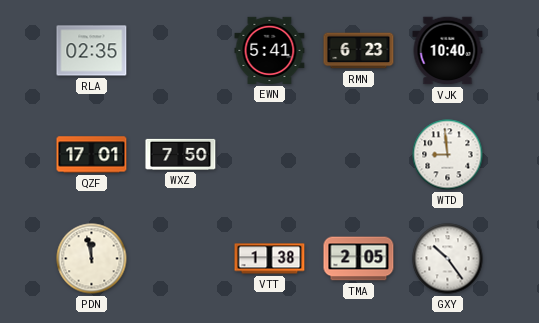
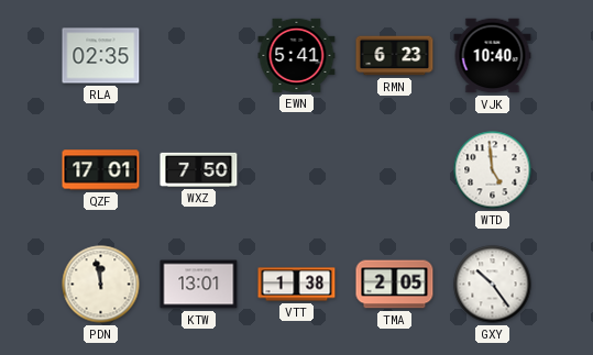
WTD: 8:59 -> 4:59
KTW: none -> 13:01
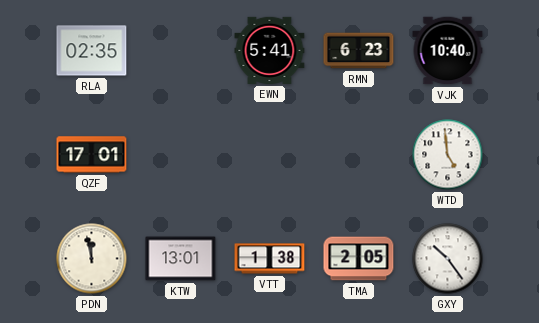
WXZ: 7:50 -> none
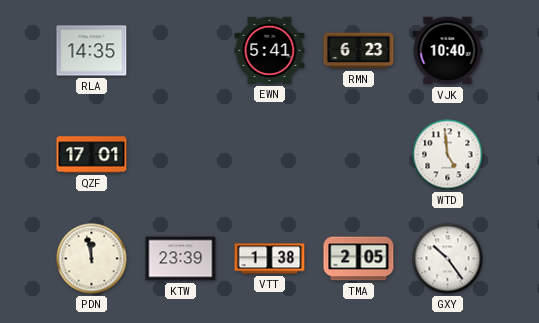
RLA: 02:35 -> 14:35
KTW: 13:01 -> 23:39
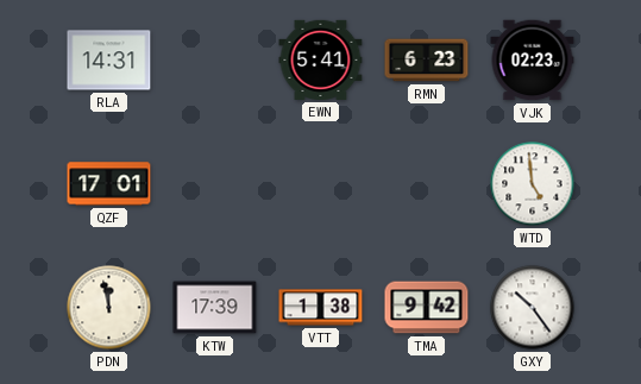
RLA: 14:35 -> 14:31
VJK: 10:40 -> 02:23
KTW: 23:39 -> 17:39
TMA: 2:05 -> 9:42
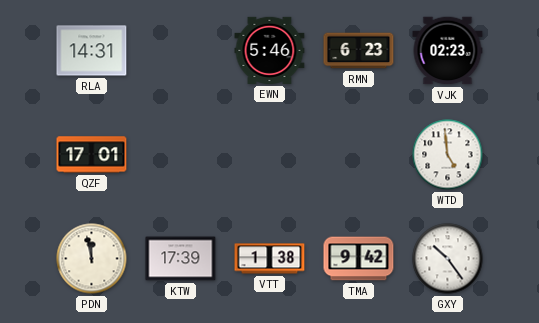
EWN: 5:41 -> 5:46
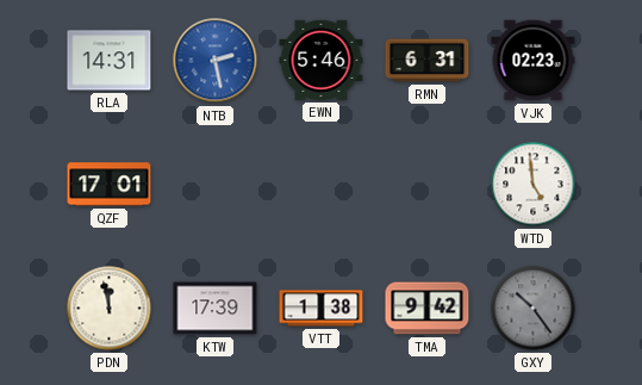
NTB: none -> 2:28
RMN: 6:23 -> 6:31
GXY dial: white -> grey
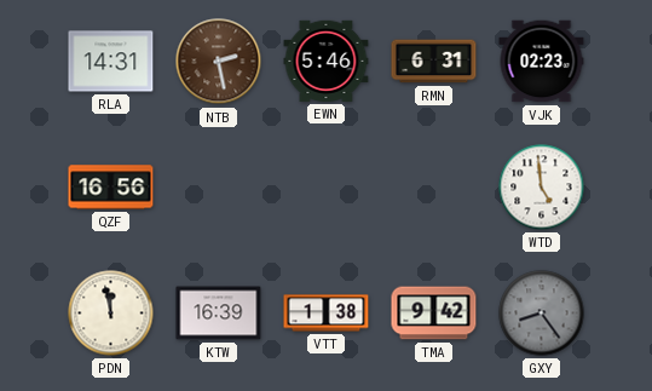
NTB dial: blue -> brown
QZF: 17:01 -> 16:56
KTW: 17:39 -> 16:39
GXY: 10:24 -> 8:24
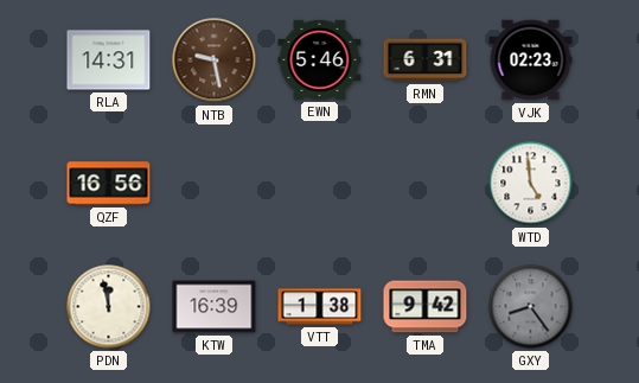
NTB: 2:28 -> 9:28
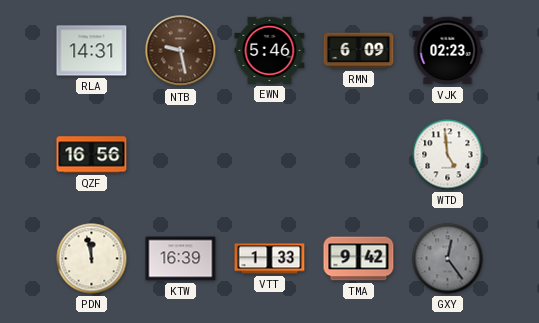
RMN: 6:31 -> 6:09
VTT: 1:38 -> 1:33
GXY: 8:24 -> 12:24
